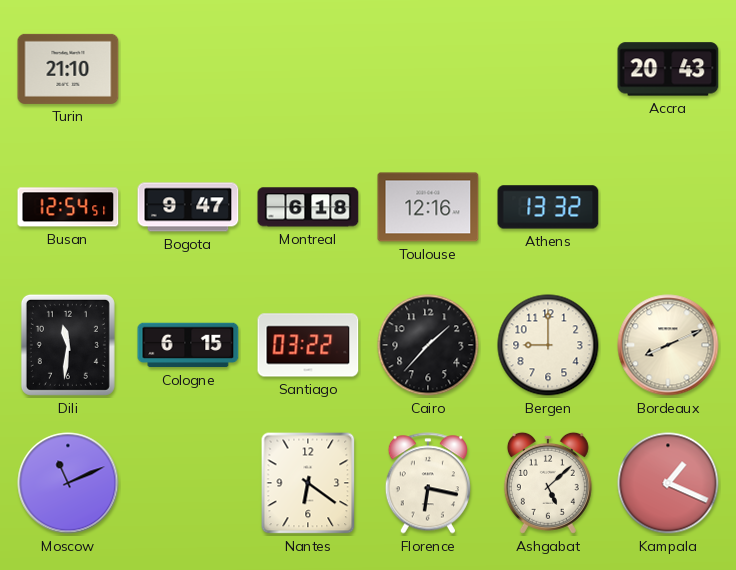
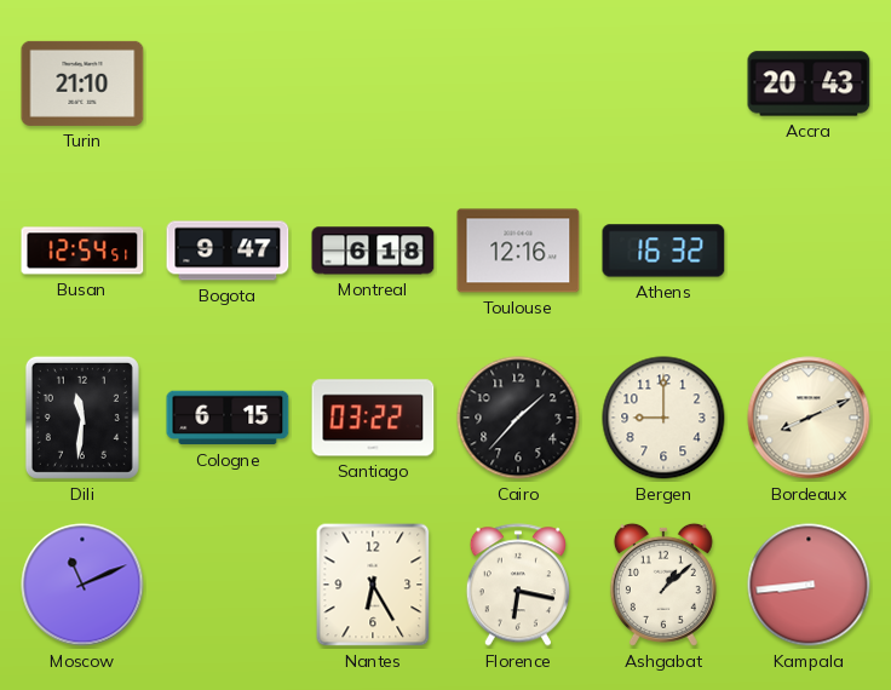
Athens: 13:32 -> 16:32
Nantes: 6:21 -> 6:25
Ashgabat: 5:08 -> 1:08
Kampala: 1:19 -> 8:44
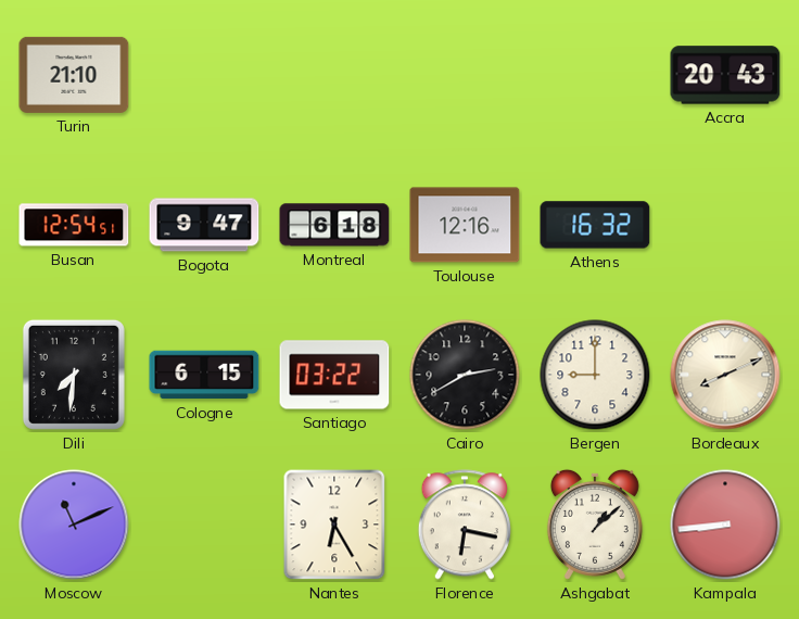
Dili: 11:31 -> 7:31
Cairo: 1:37 -> 2:40
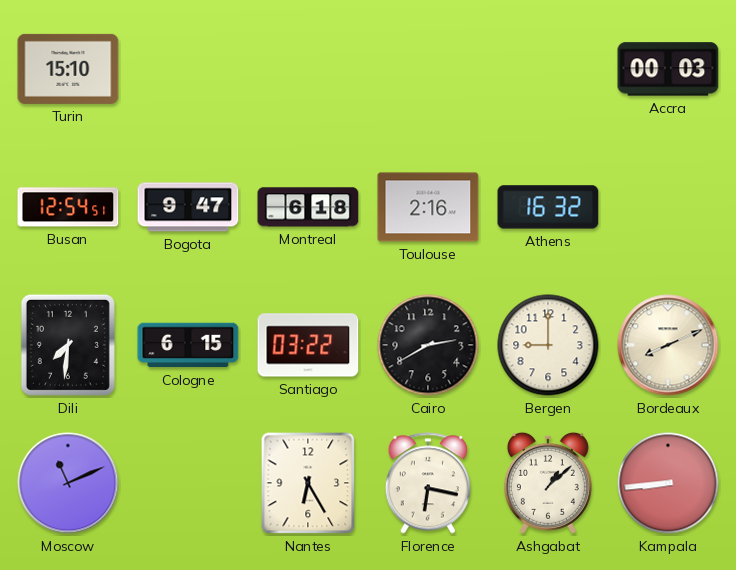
Turin: 21:10 -> 15:10
Accra: 20:43 -> 00:03
Toulouse: 12:16 -> 2:16
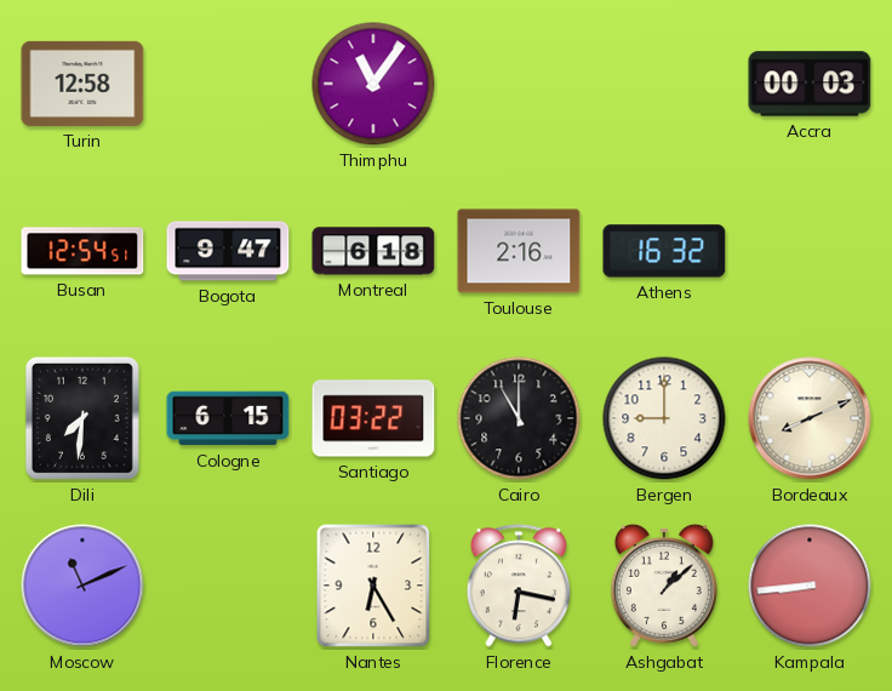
Turin: 15:10 -> 12:58
Thimphu: none -> 11:06
Cairo: 2:40 -> 11:00
